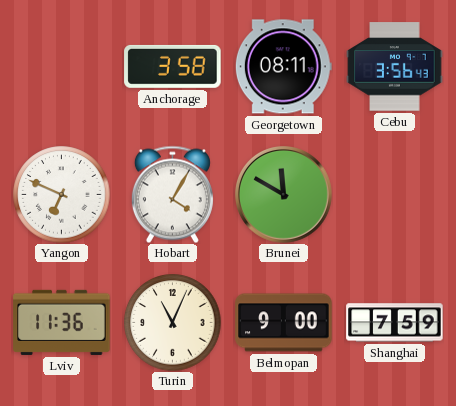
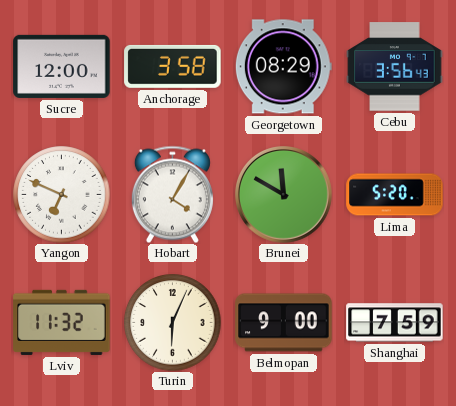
Sucre: none -> 12:00
Georgetown: 08:11 -> 08:29
Lima: none -> 5:20
Lviv: 11:36 -> 11:32
Turin: 11:04 -> 6:04
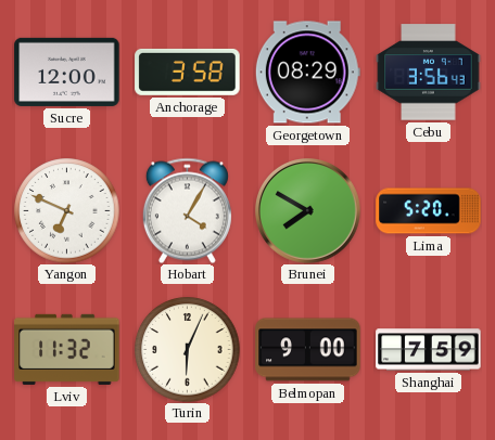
Brunei: 11:50 -> 7:50
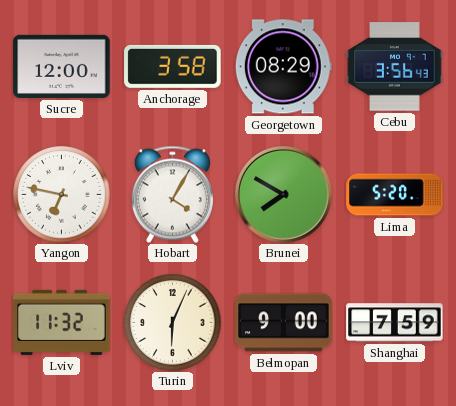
Yangon: 6:49 -> 6:47
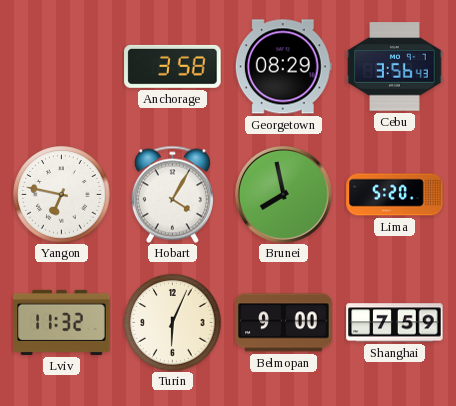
Sucre: 12:00 -> none
Brunei: 7:50 -> 7:58
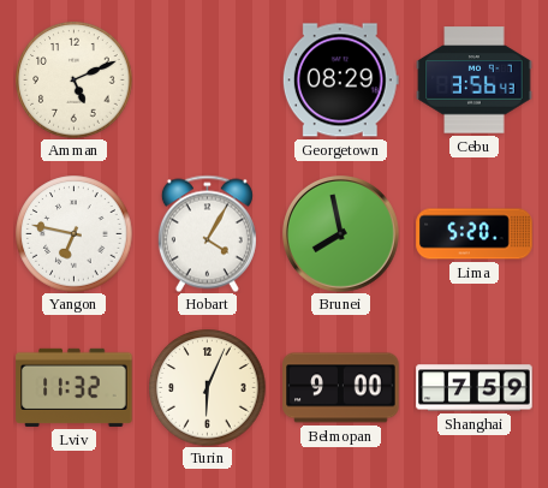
Amman: none -> 5:11
Anchorage: 3:58 -> none
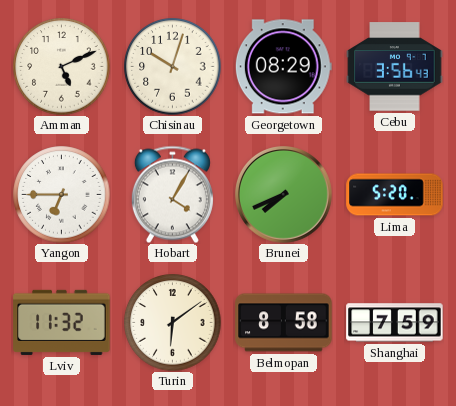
Chisinau: none -> 10:03
Yangon: 6:47 -> 6:45
Brunei: 7:58 -> 7:41
Turin: 6:04 -> 6:09
Belmopan: 9:00 -> 8:58
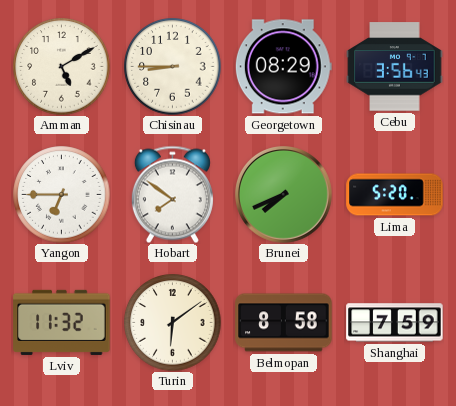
Amman: 5:11 -> 5:10
Chisinau: 10:03 -> 8:45
Hobart: 4:05 -> 7:51
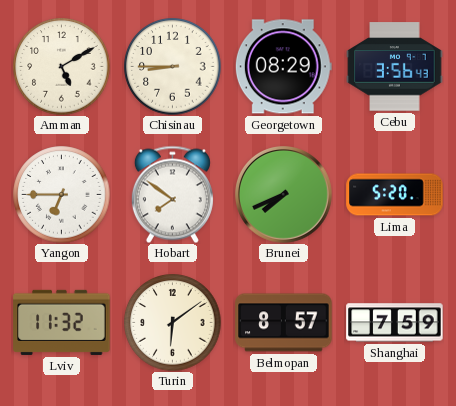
Belmopan: 8:58 -> 8:57
